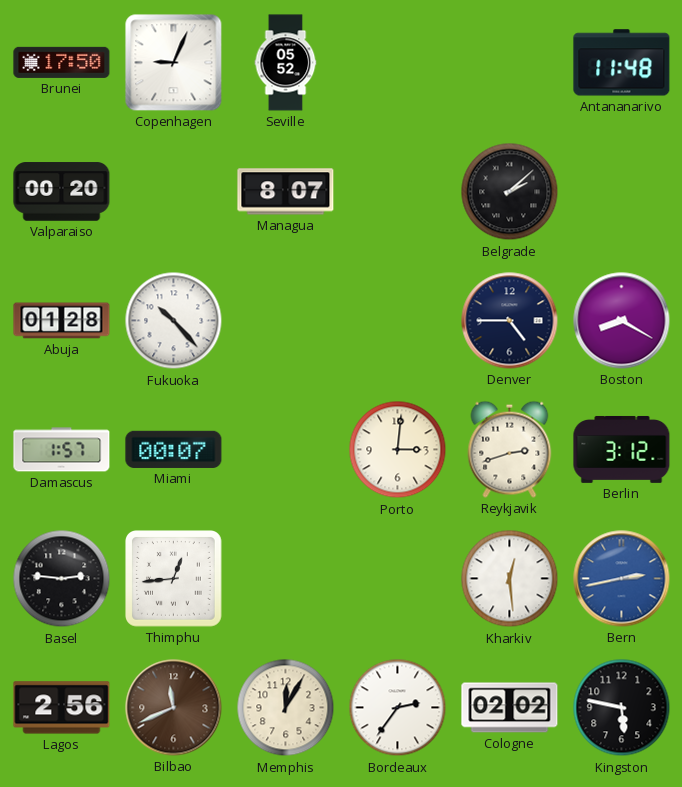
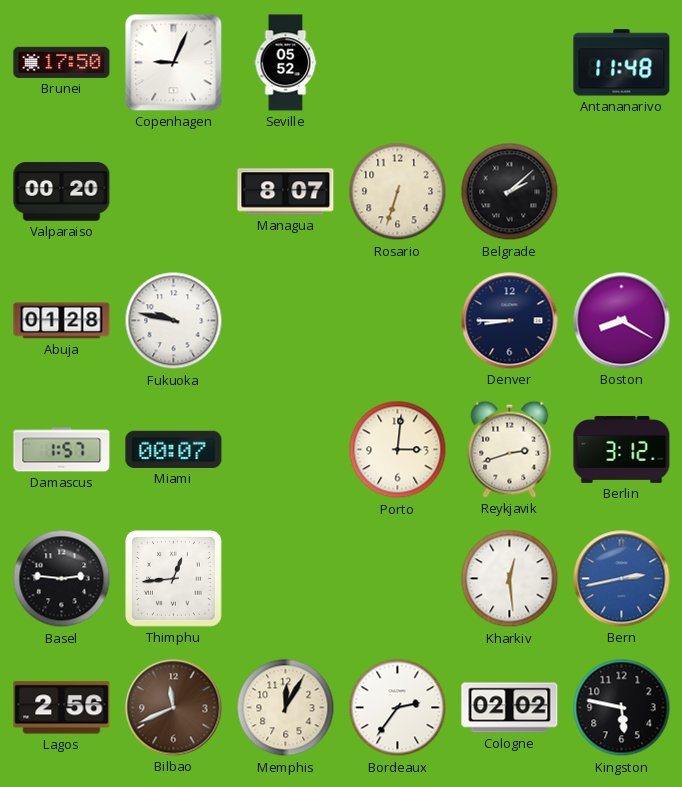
Rosario: none -> 6:33
Fukuoka: 10:23 -> 9:47
Denver: 4:45 -> 8:45
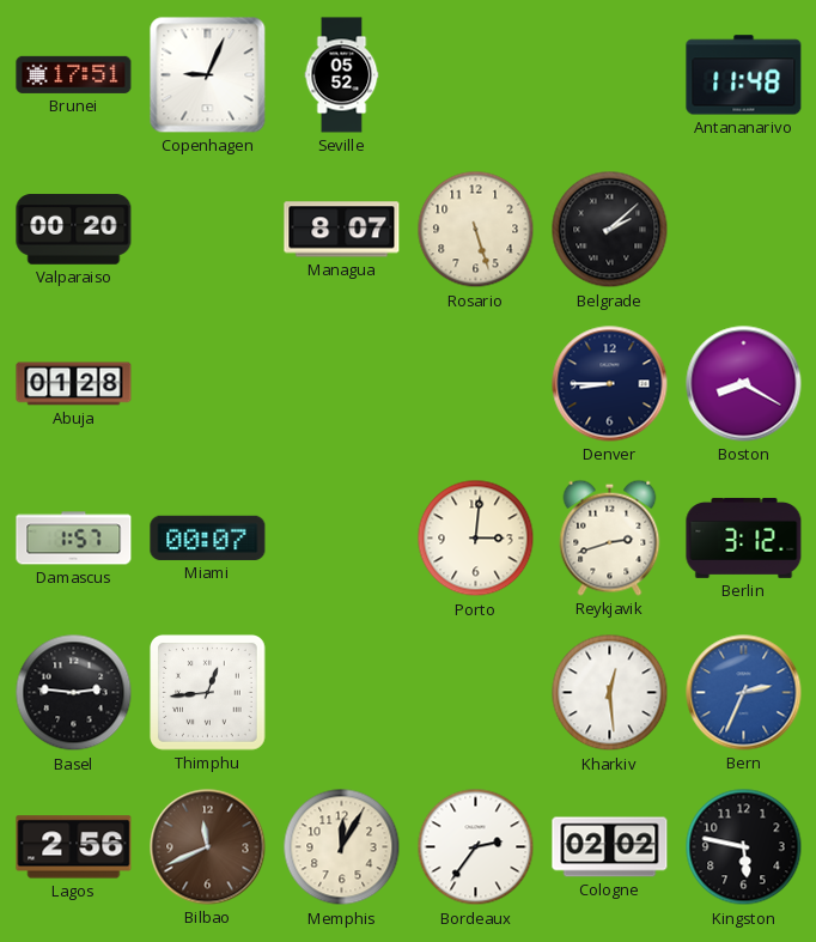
Brunei: 17:50 -> 17:51
Rosario: 6:33 -> 5:27
Fukuoka: 9:47 -> none
Bern: 2:43 -> 2:34
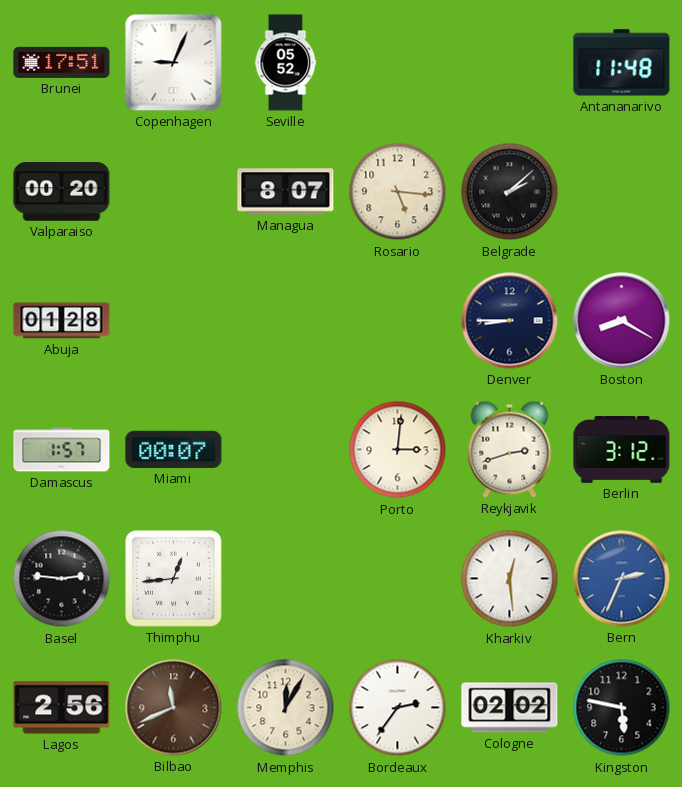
Rosario: 5:27 -> 5:16
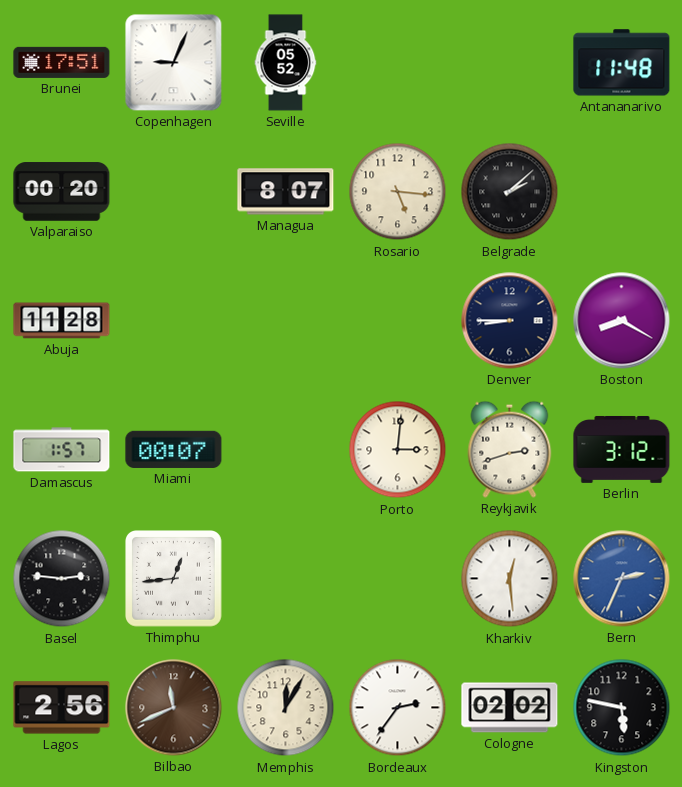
Abuja: 01:28 -> 11:28
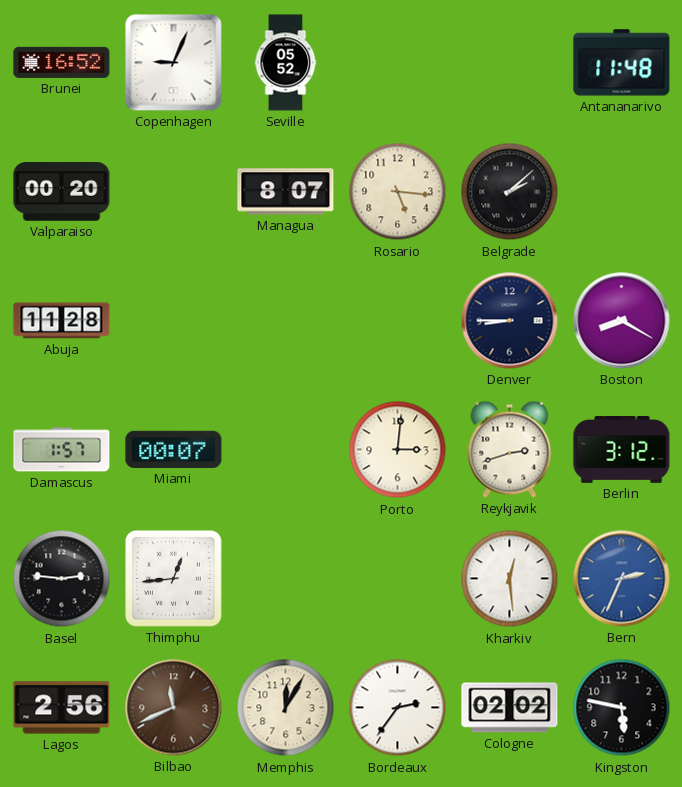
Brunei: 17:51 -> 16:52
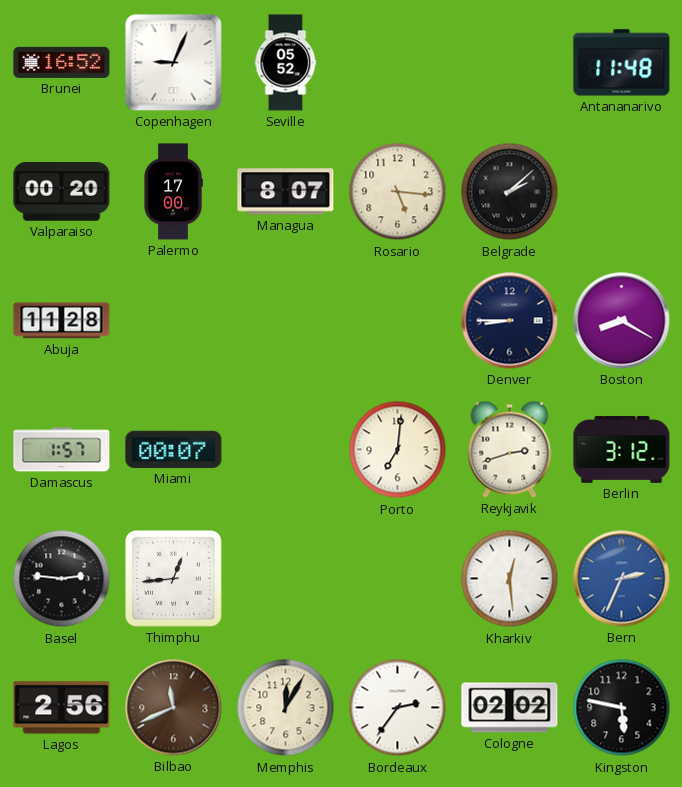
Palermo: none -> 17:00
Porto: 3:01 -> 7:01
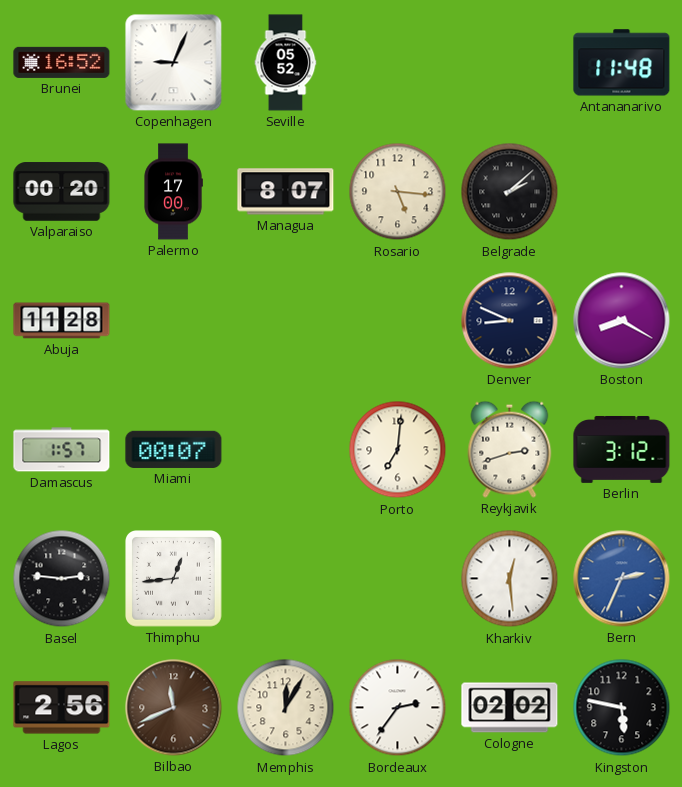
Denver: 8:45 -> 8:49
